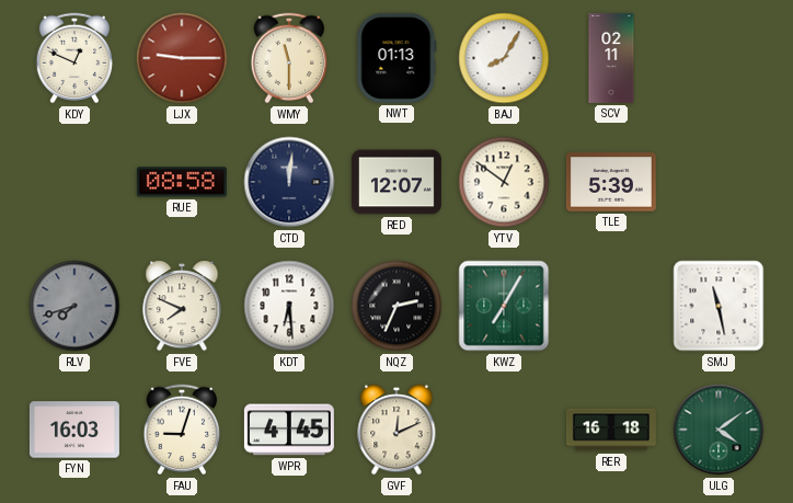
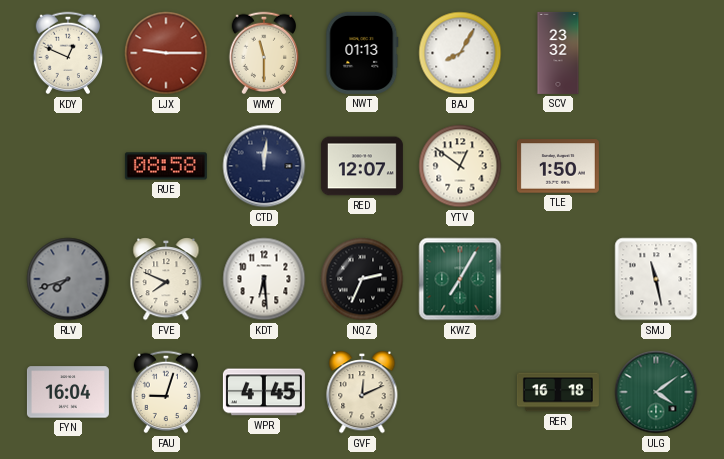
SCV: 02:11 -> 23:32
TLE: 5:39 -> 1:50
FYN: 16:03 -> 16:04
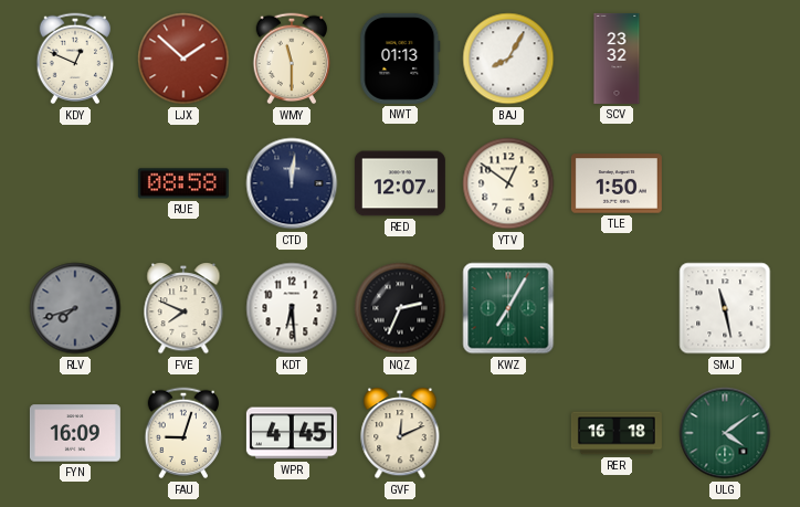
LJX: 9:15 -> 1:52
FYN: 16:04 -> 16:09
